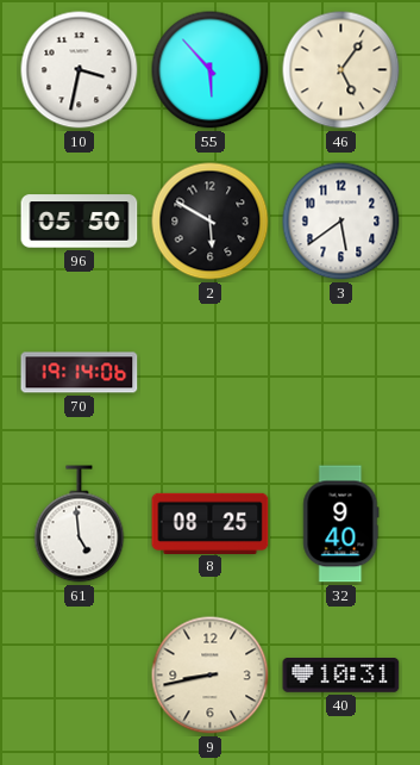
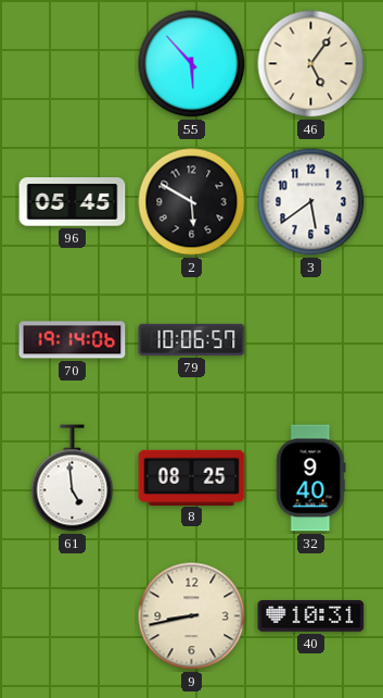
10: 3:32 -> none
96: 05:50 -> 05:45
79: none -> 10:06
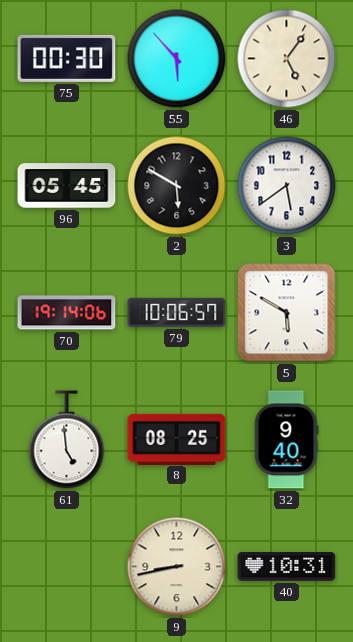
75: none -> 00:30
5: none -> 5:50
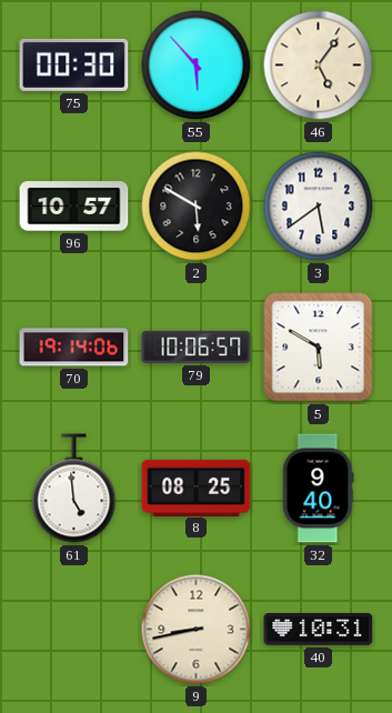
96: 05:45 -> 10:57
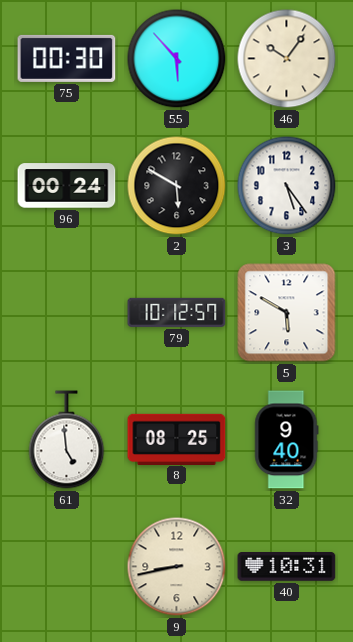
46: 5:06 -> 10:06
96: 10:57 -> 00:24
3: 5:39 -> 5:24
70: 19:14 -> none
79: 10:06 -> 10:12
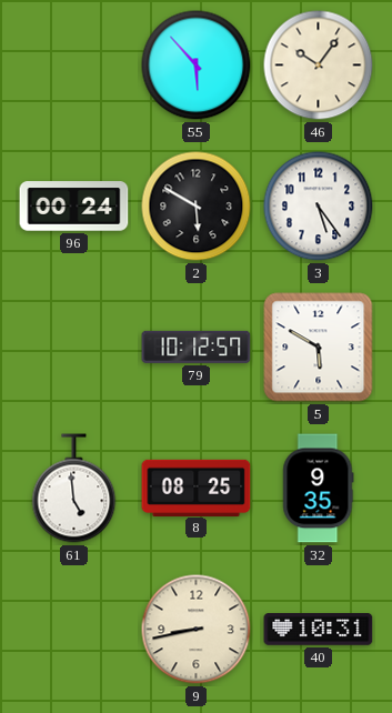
75: 00:30 -> none
32: 9:40 -> 9:35
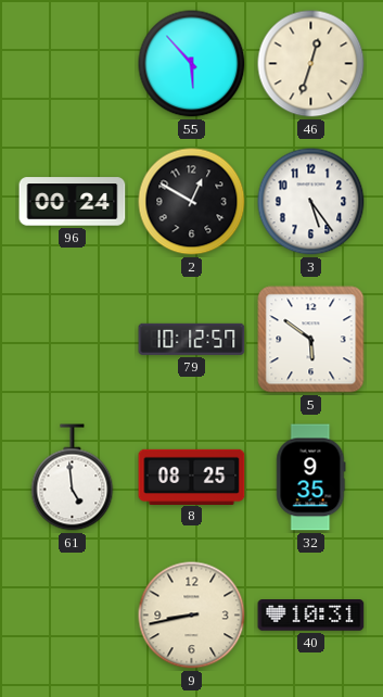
46: 10:06 -> 12:33
2: 5:50 -> 12:50
5: 5:50 -> 5:51
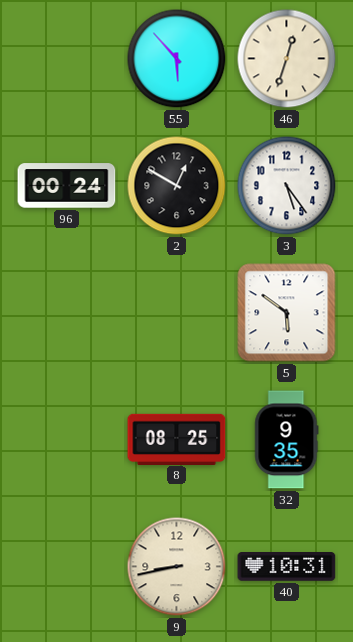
79: 10:12 -> none
61: 4:59 -> none
